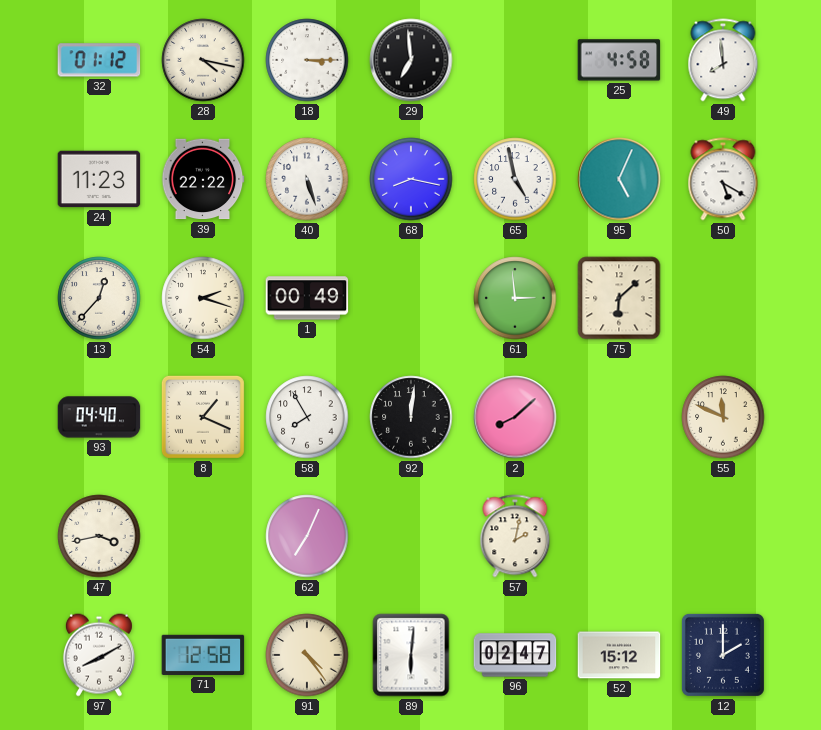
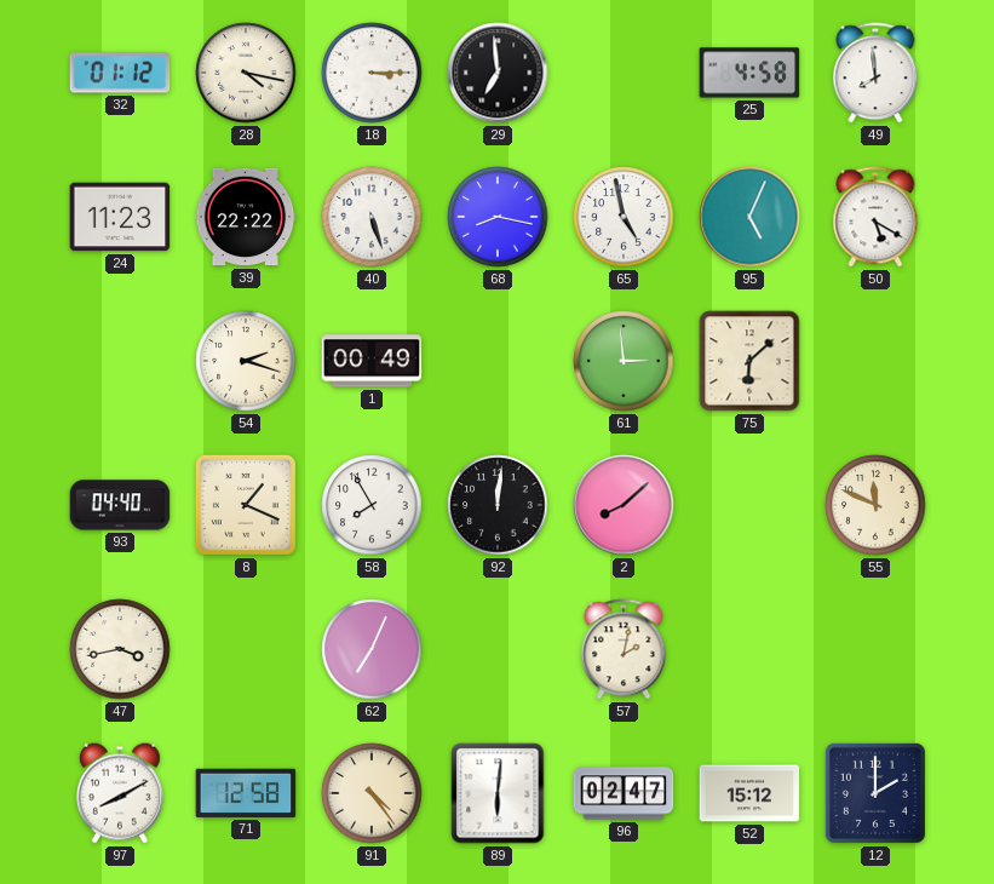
13: 12:37 -> none
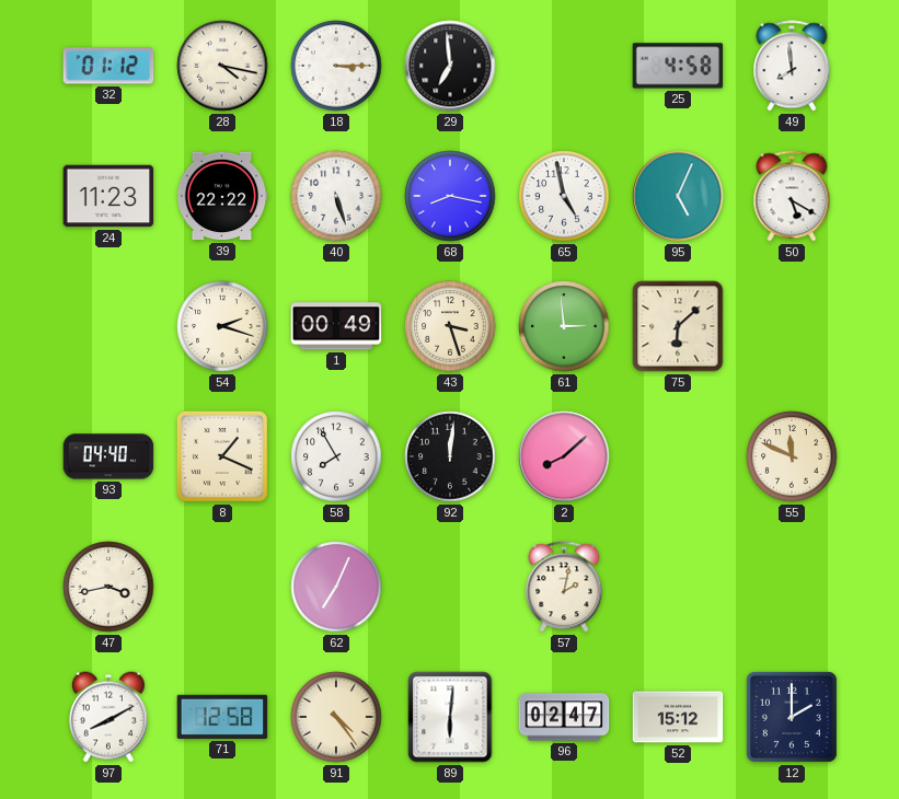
43: none -> 3:27
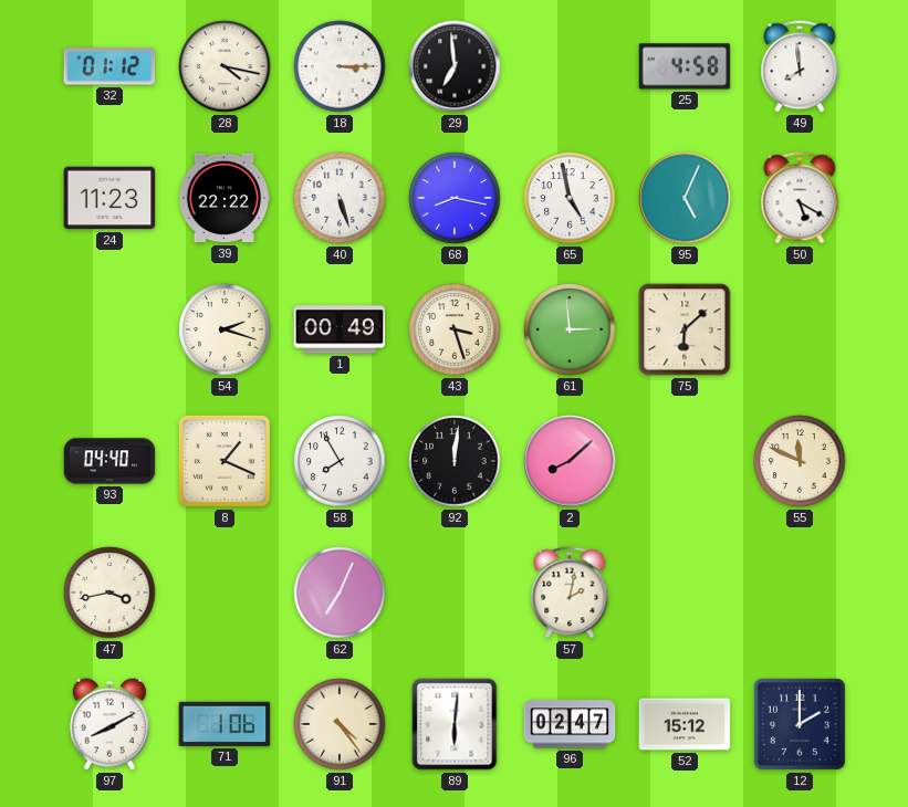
71: 12:58 -> 1:06
